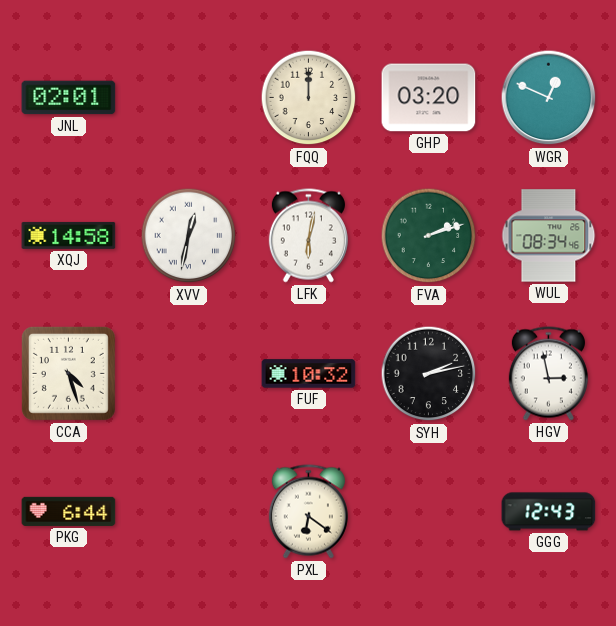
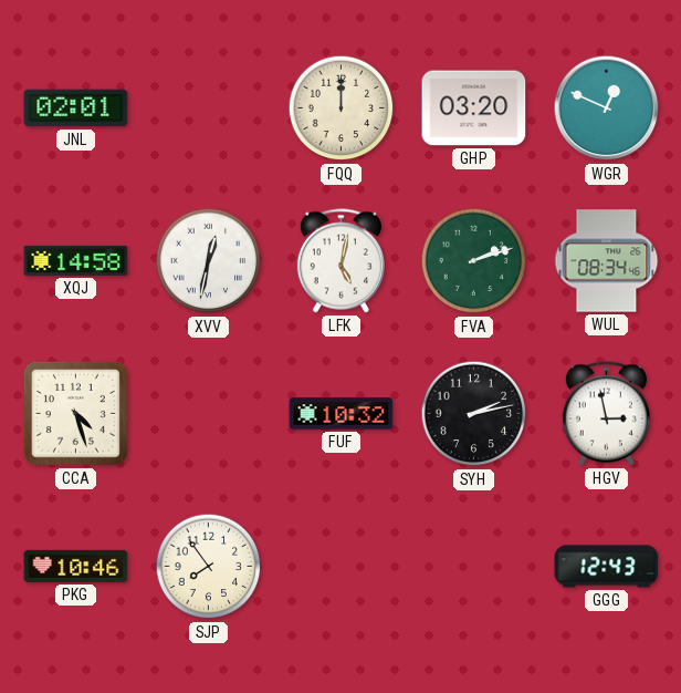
LFK: 6:02 -> 5:02
PKG: 6:44 -> 10:46
SJP: none -> 7:54
PXL: 6:21 -> none
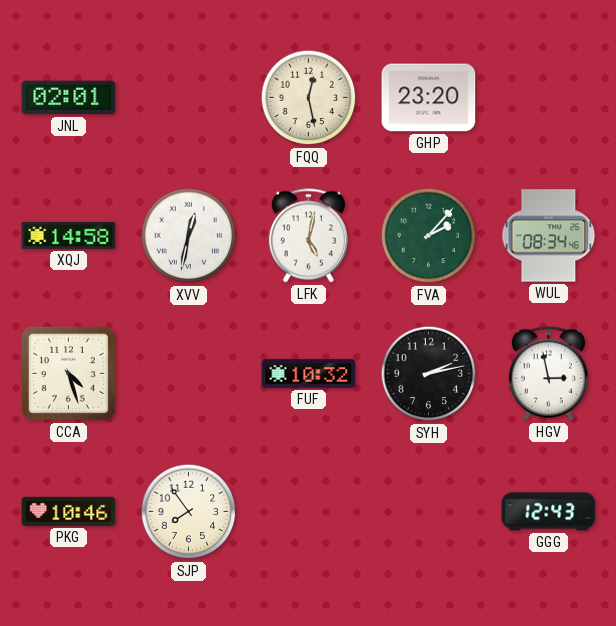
FQQ: 12:00 -> 12:28
GHP: 03:20 -> 23:20
WGR: 12:49 -> none
FVA: 2:12 -> 2:07
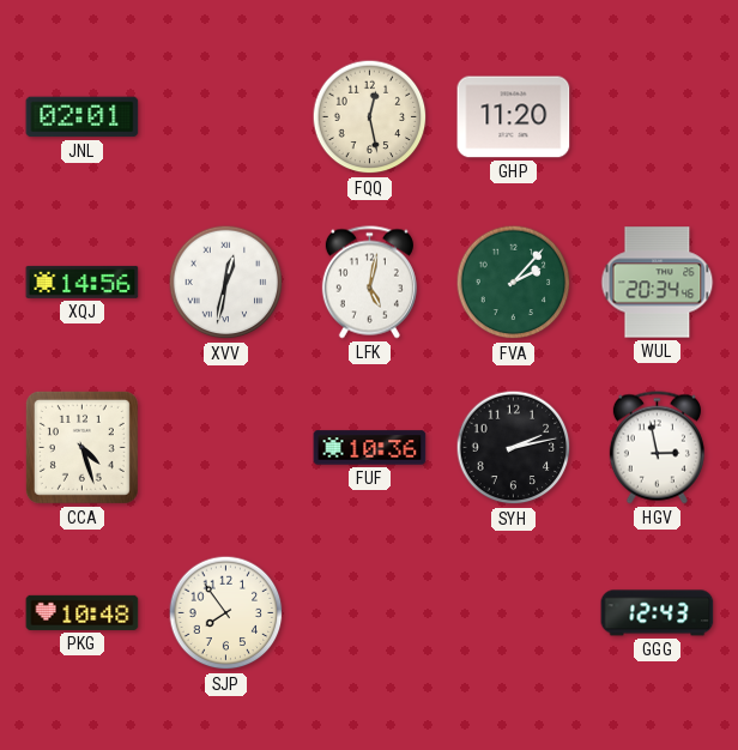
GHP: 23:20 -> 11:20
XQJ: 14:58 -> 14:56
WUL: 08:34 -> 20:34
FUF: 10:32 -> 10:36
PKG: 10:46 -> 10:48
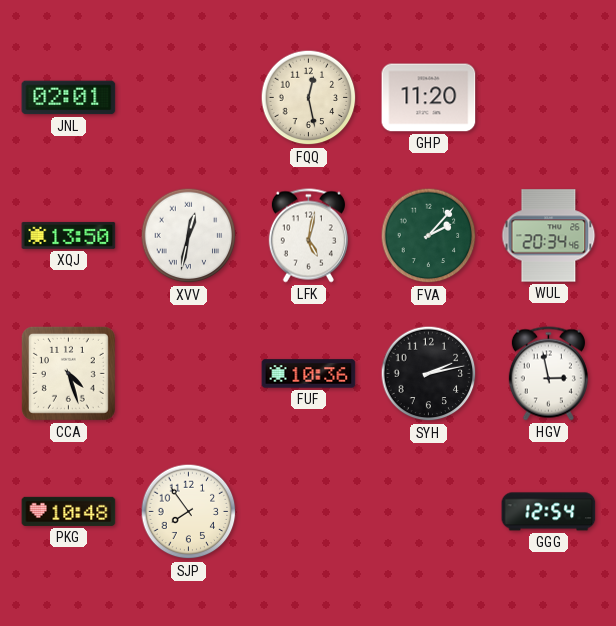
XQJ: 14:56 -> 13:50
GGG: 12:43 -> 12:54
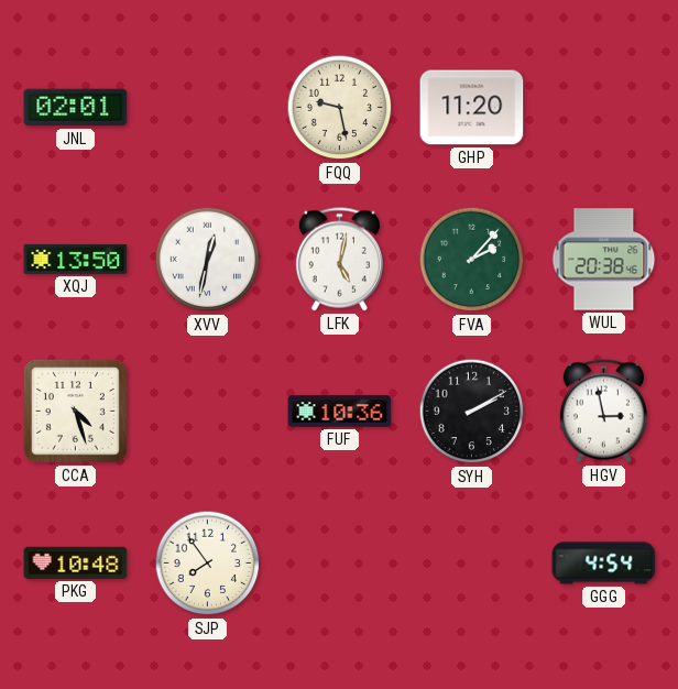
FQQ: 12:28 -> 9:28
WUL: 20:34 -> 20:38
SYH: 2:13 -> 2:10
GGG: 12:54 -> 4:54
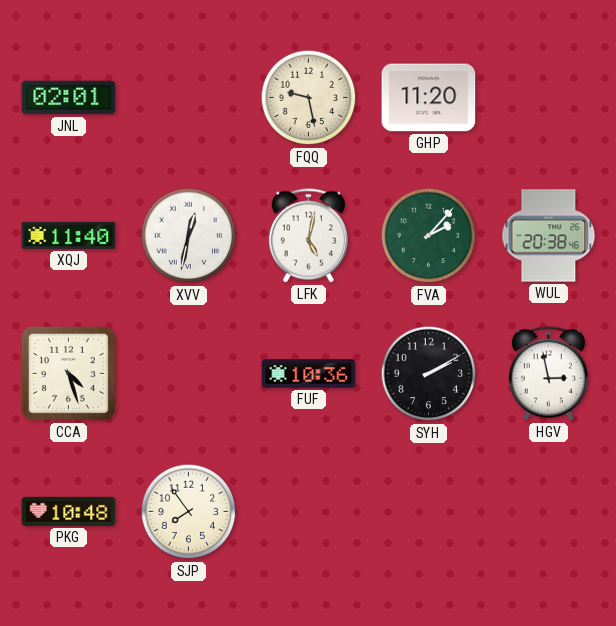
XQJ: 13:50 -> 11:40
GGG: 4:54 -> none
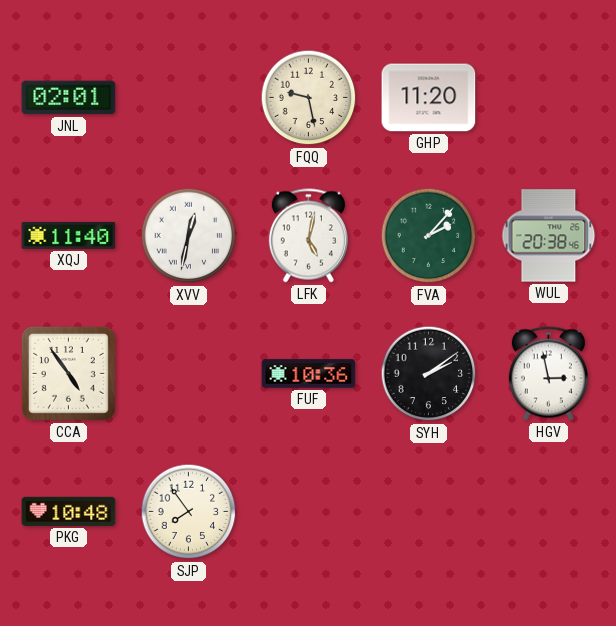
CCA: 4:27 -> 4:54
SYH: 2:10 -> 2:09
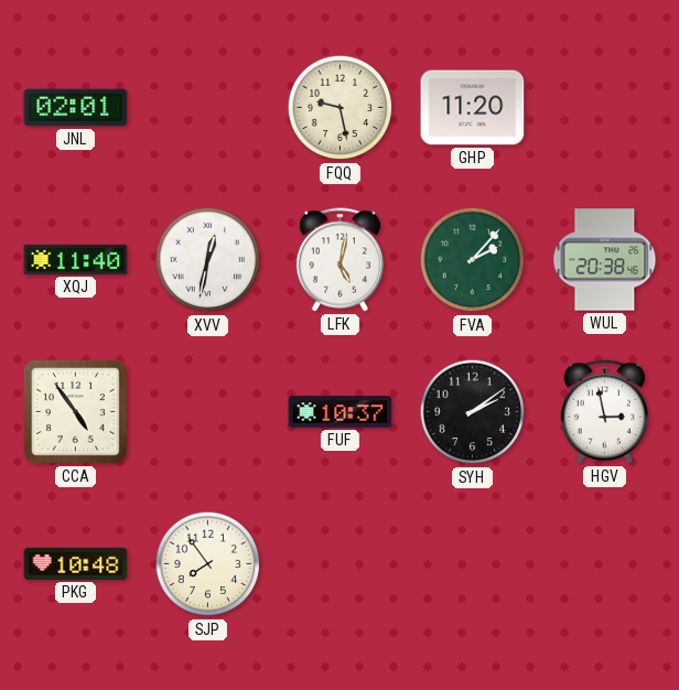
FUF: 10:36 -> 10:37
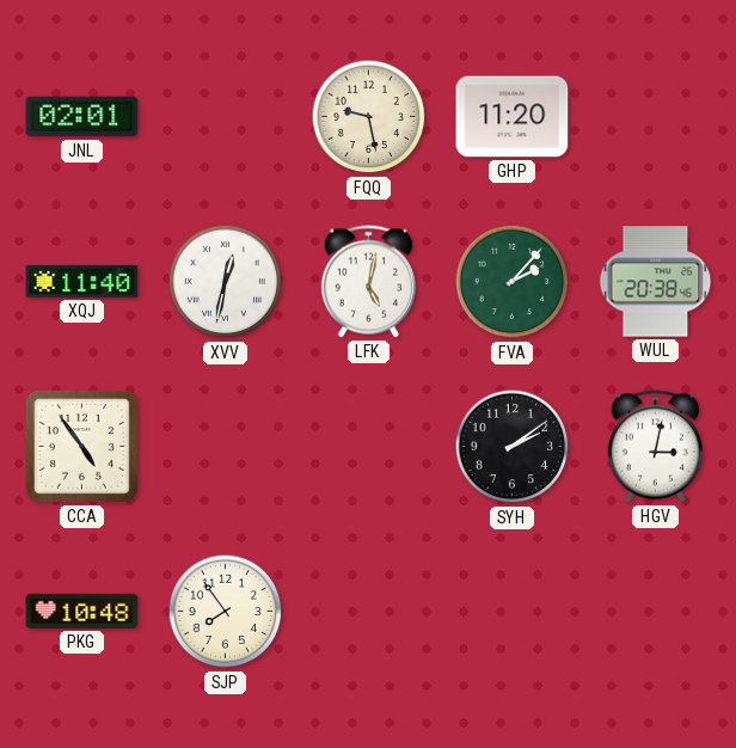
FUF: 10:37 -> none
HGV: 2:58 -> 3:02
